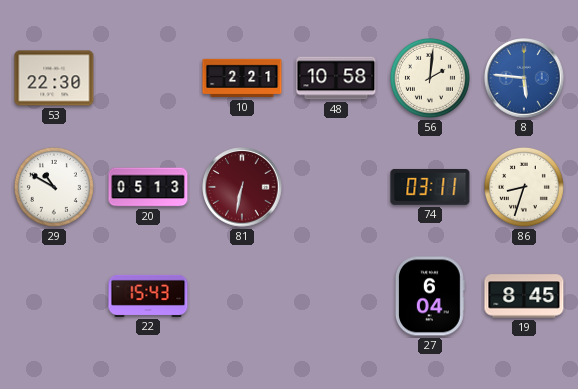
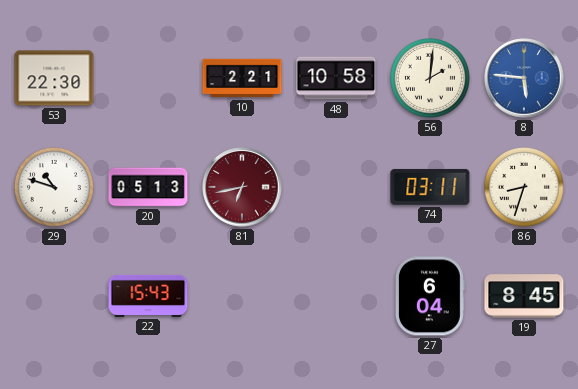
29: 10:50 -> 10:48
81: 6:32 -> 6:43
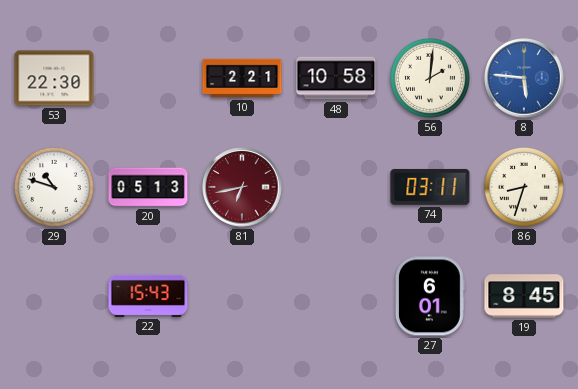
27: 6:04 -> 6:01
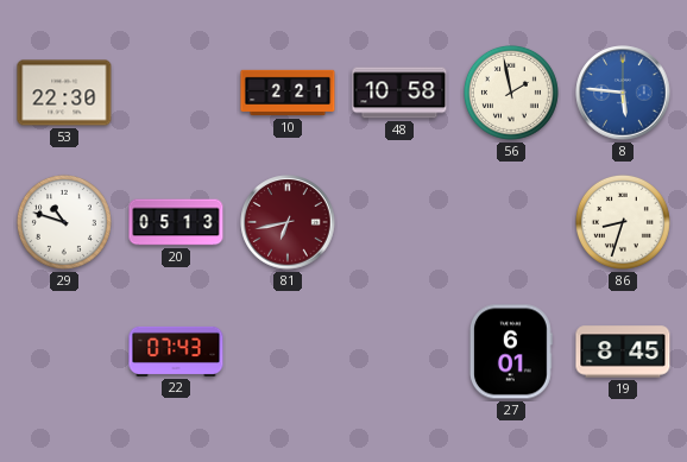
56: 2:01 -> 1:58
74: 03:11 -> none
22: 15:43 -> 07:43
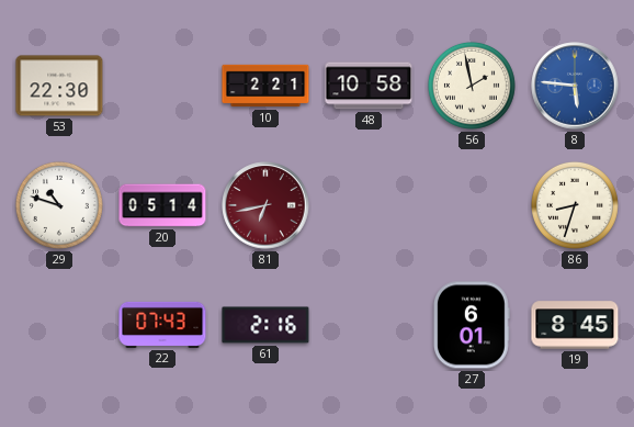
20: 05:13 -> 05:14
61: none -> 2:16
